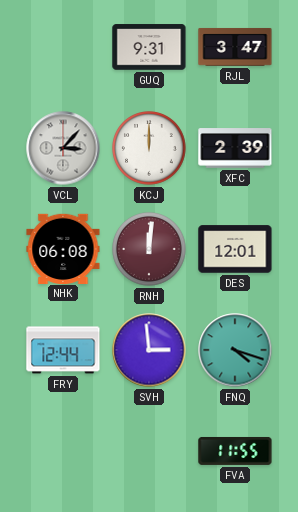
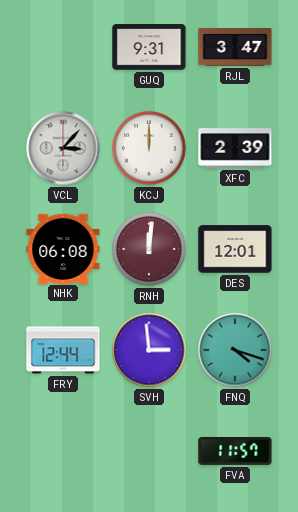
FVA: 11:55 -> 11:57
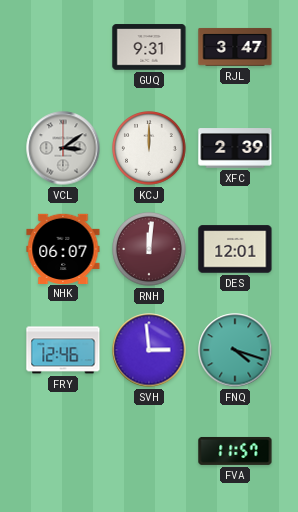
VCL: 3:07 -> 3:09
NHK: 06:08 -> 06:07
FRY: 12:44 -> 12:46
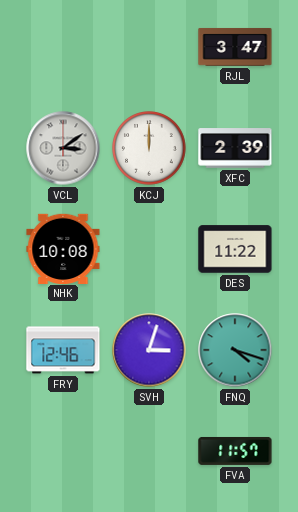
GUQ: 9:31 -> none
NHK: 06:07 -> 10:08
RNH: 12:01 -> none
DES: 12:01 -> 11:22
SVH: 2:59 -> 3:03
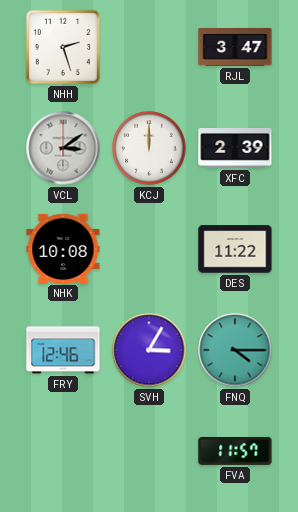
NHH: none -> 2:27
SVH: 3:03 -> 3:05
FNQ: 4:18 -> 4:15
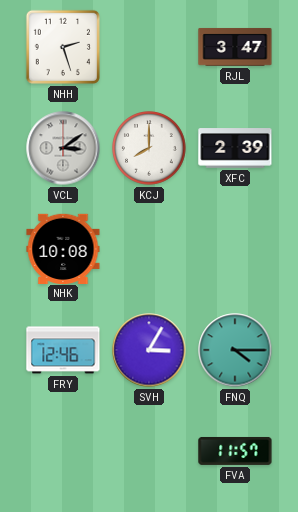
KCJ: 12:00 -> 8:00
DES: 11:22 -> none
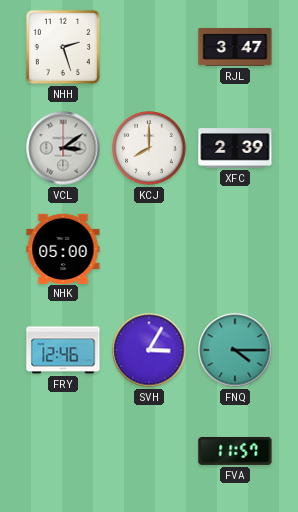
NHK: 10:08 -> 05:00
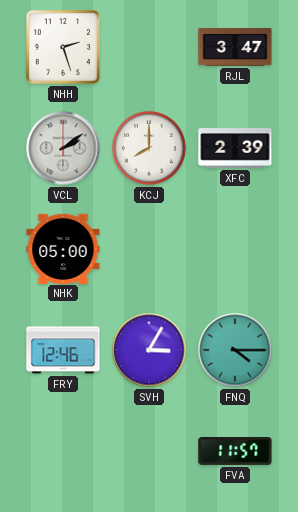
VCL: 3:09 -> 2:09
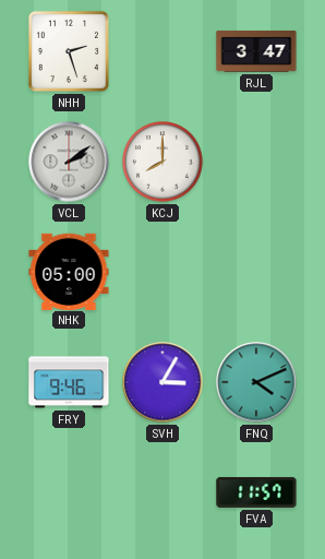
XFC: 2:39 -> none
FRY: 12:46 -> 9:46
FNQ: 4:15 -> 4:11
